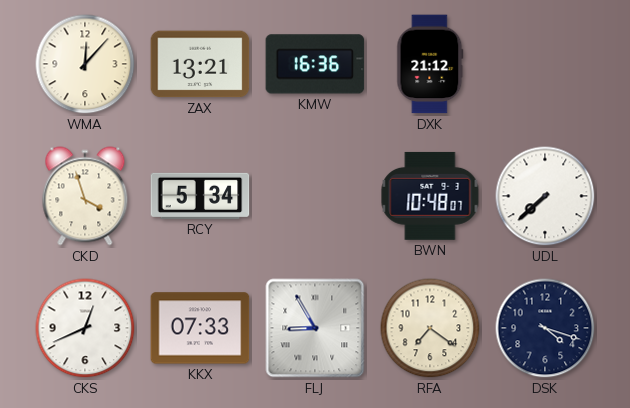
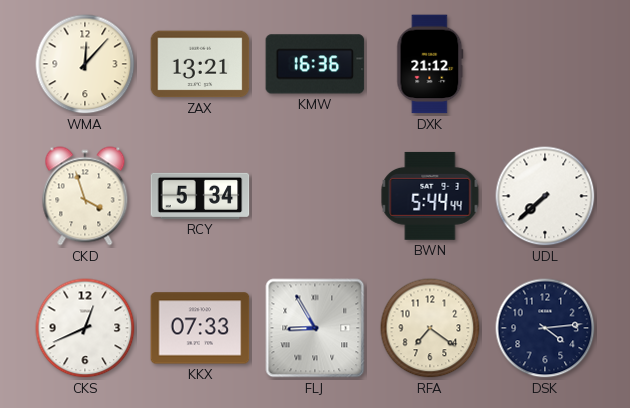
BWN: 10:48 -> 5:44
DSK: 4:18 -> 4:14
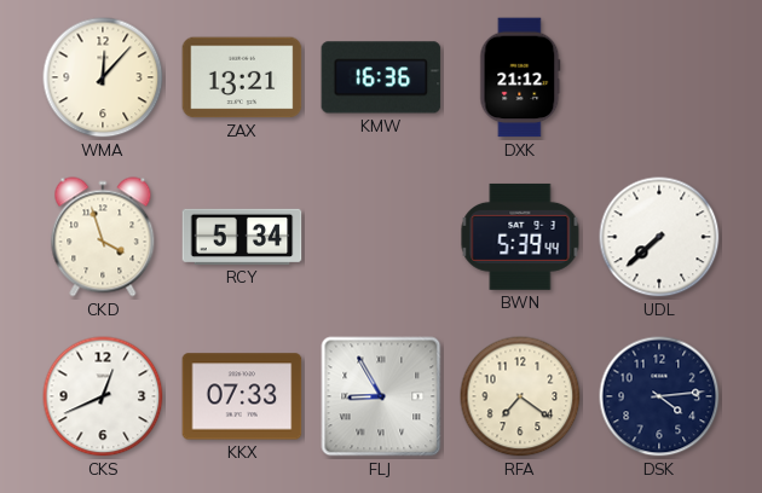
BWN: 5:44 -> 5:39
